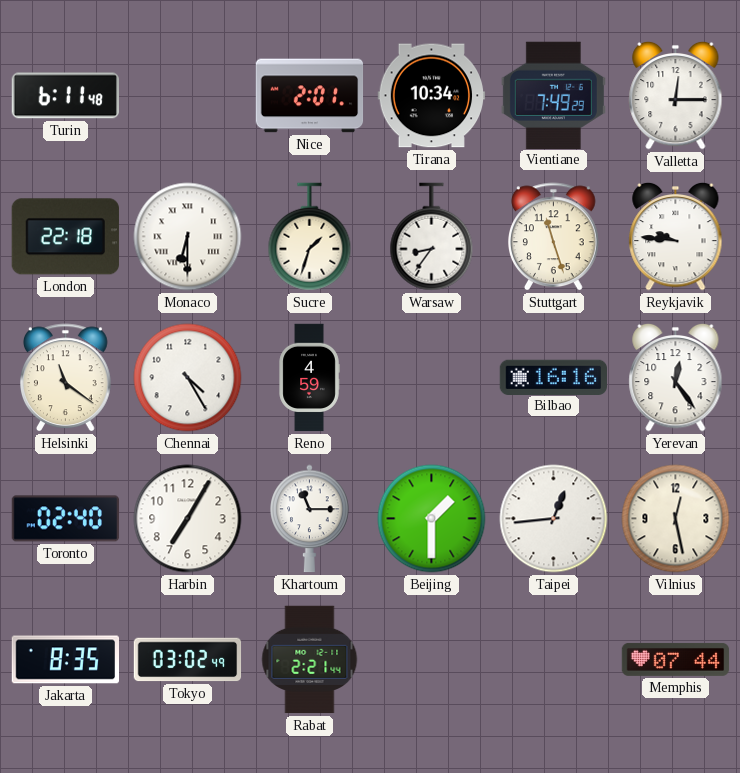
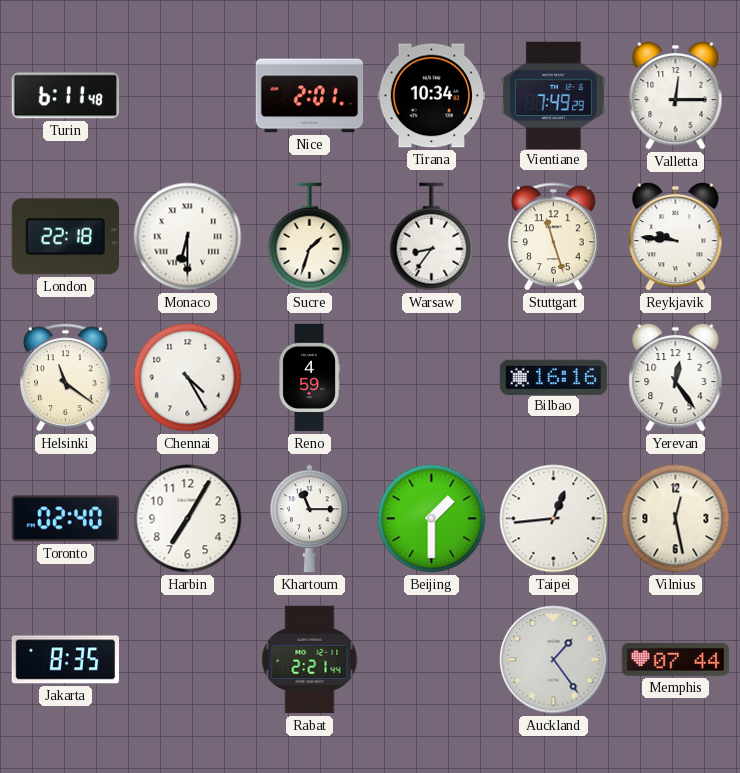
Tokyo: 03:02 -> none
Auckland: none -> 1:24
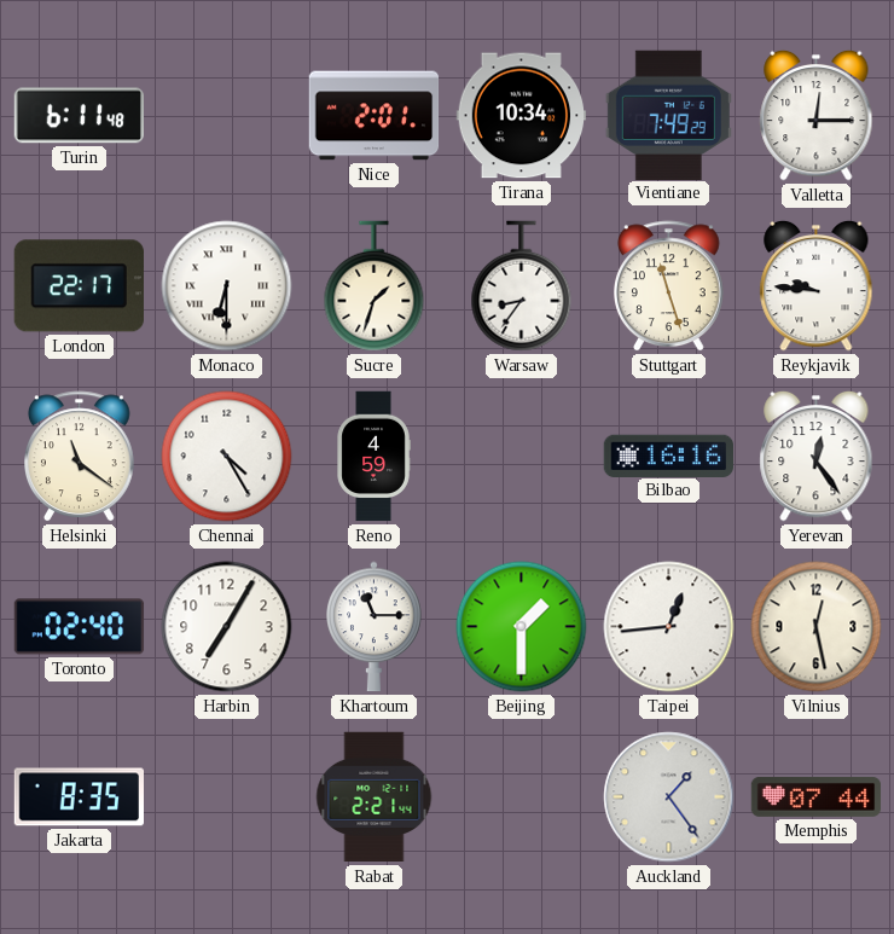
London: 22:18 -> 22:17
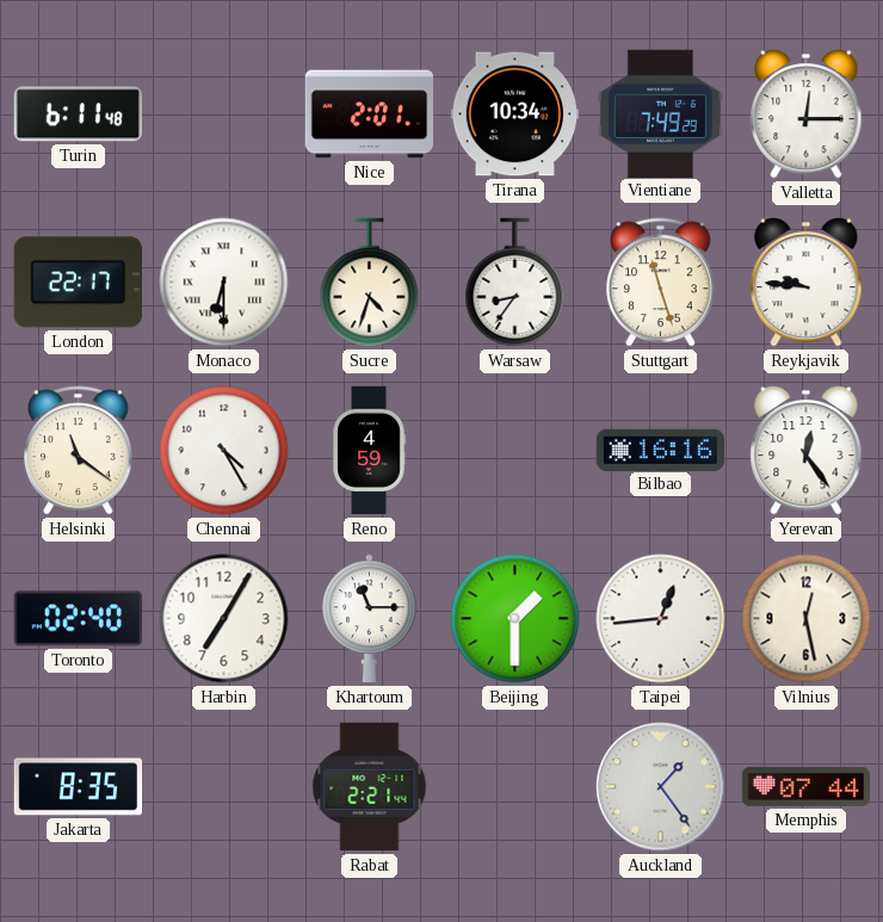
Sucre: 1:33 -> 4:33
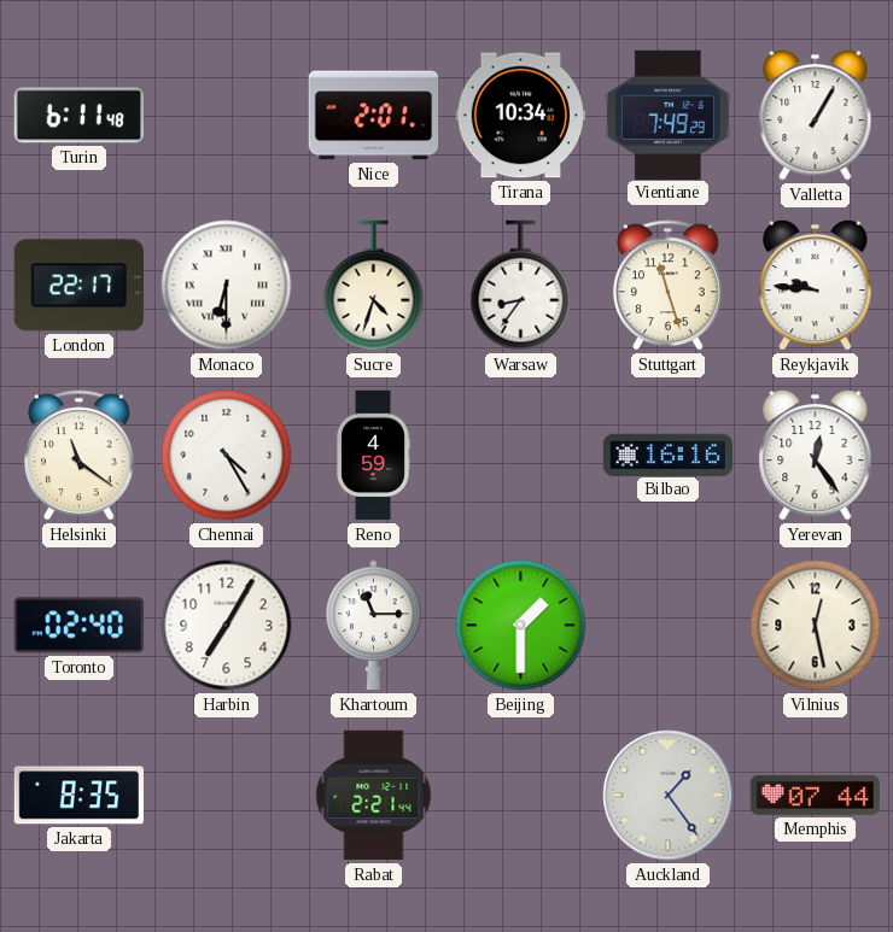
Valletta: 12:15 -> 1:05
Taipei: 12:44 -> none
